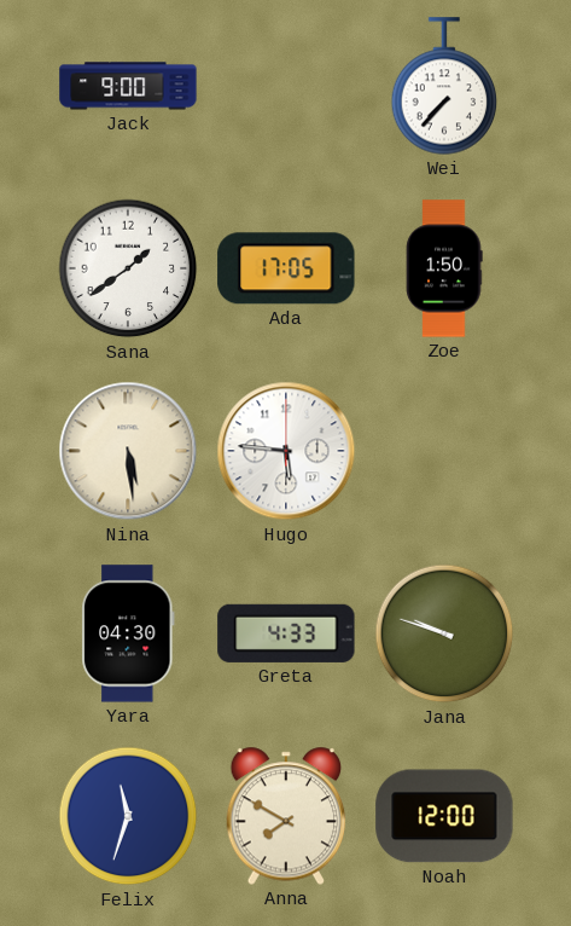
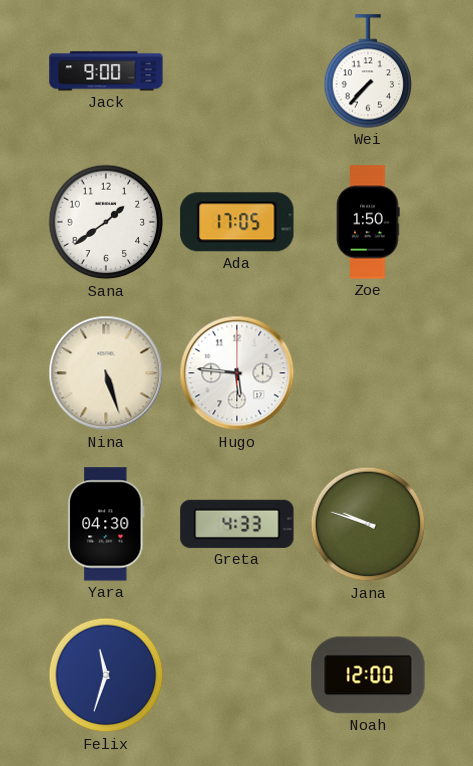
Nina: 5:29 -> 5:27
Anna: 7:50 -> none
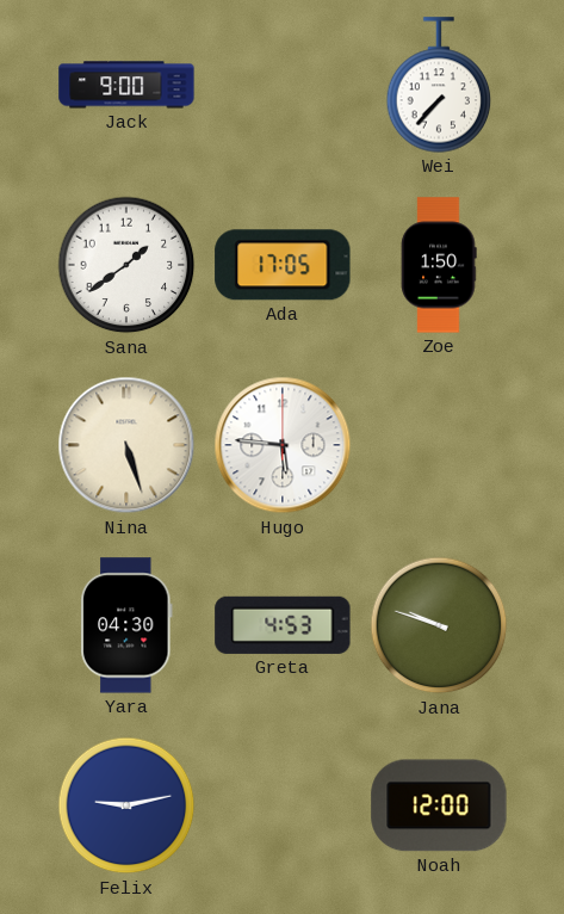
Greta: 4:33 -> 4:53
Felix: 11:33 -> 9:13
